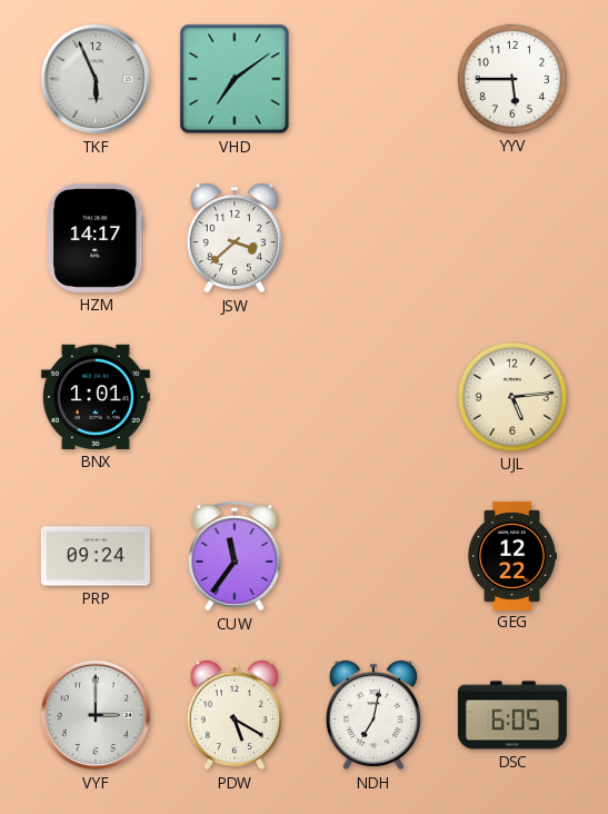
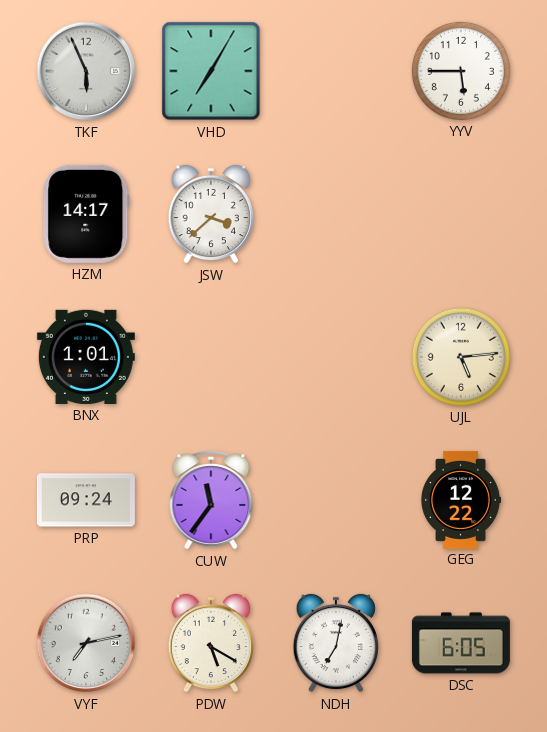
VHD: 7:09 -> 7:05
VYF: 3:00 -> 7:13
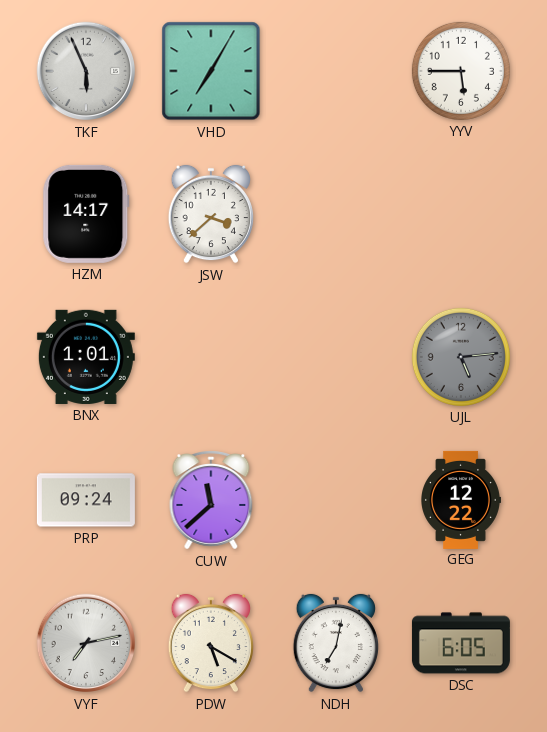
UJL dial: cream -> grey
CUW: 11:36 -> 11:38
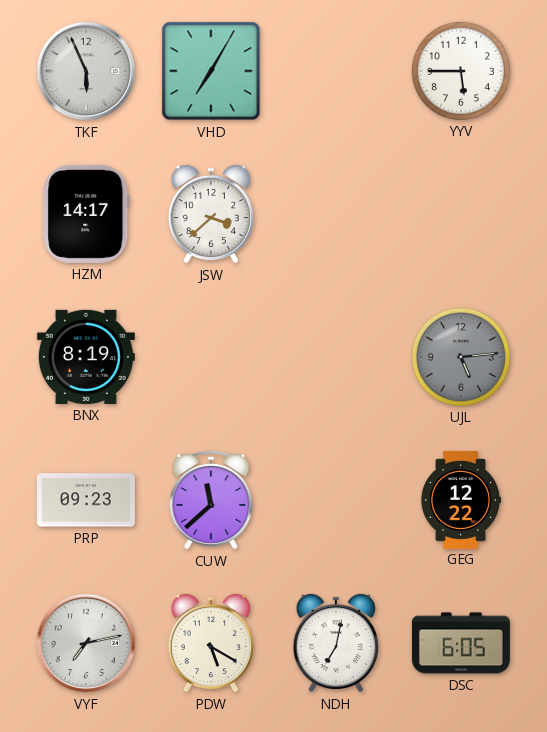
BNX: 1:01 -> 8:19
PRP: 09:24 -> 09:23
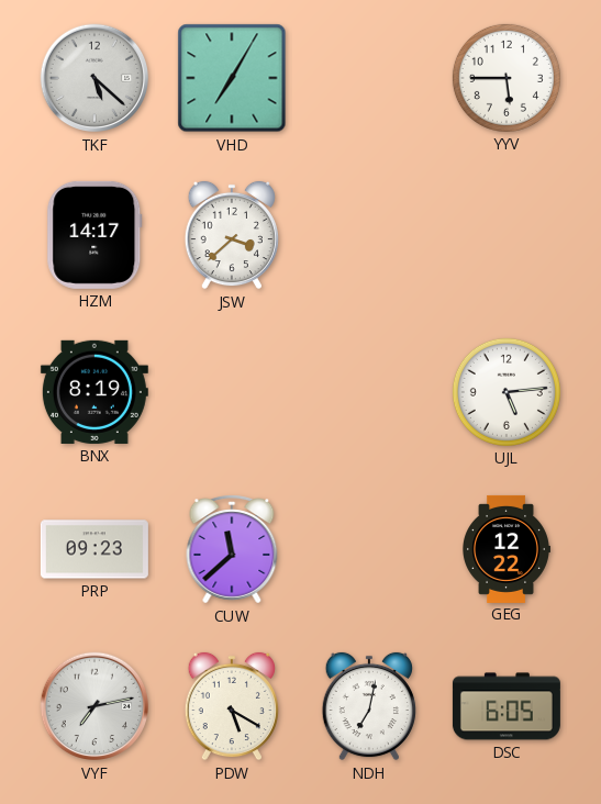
TKF: 5:56 -> 5:22
UJL dial: grey -> white
